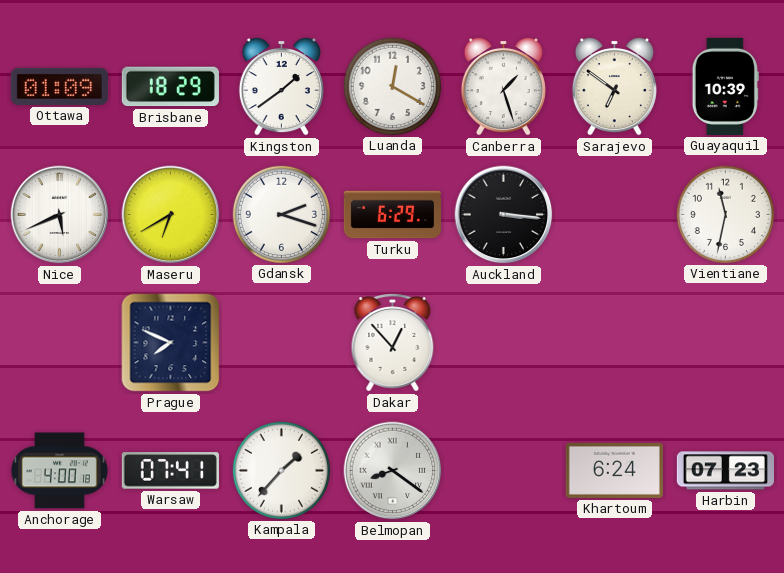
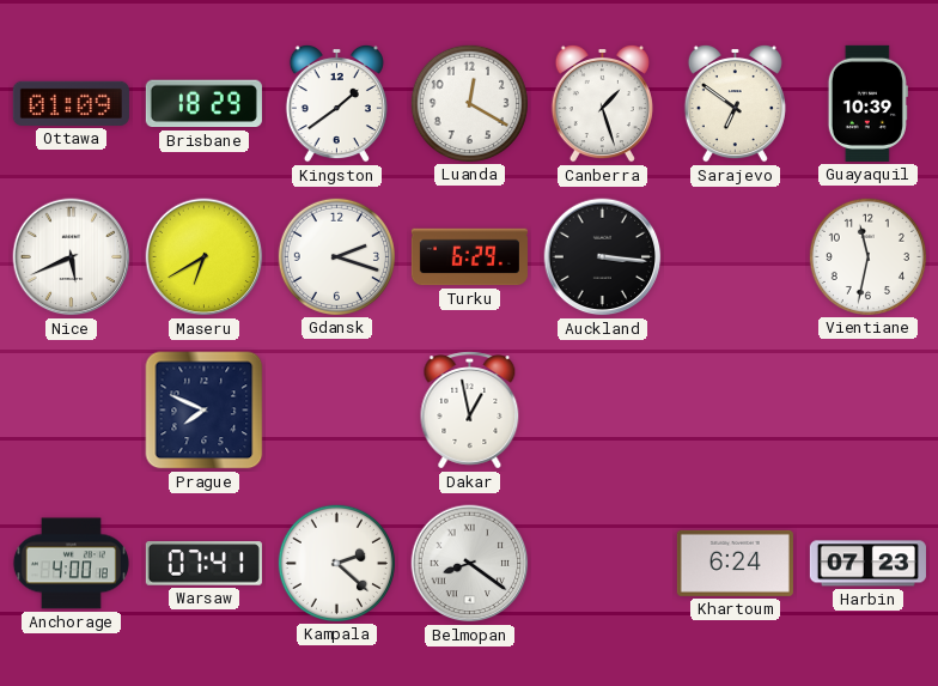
Dakar: 12:53 -> 12:58
Kampala: 1:37 -> 2:22
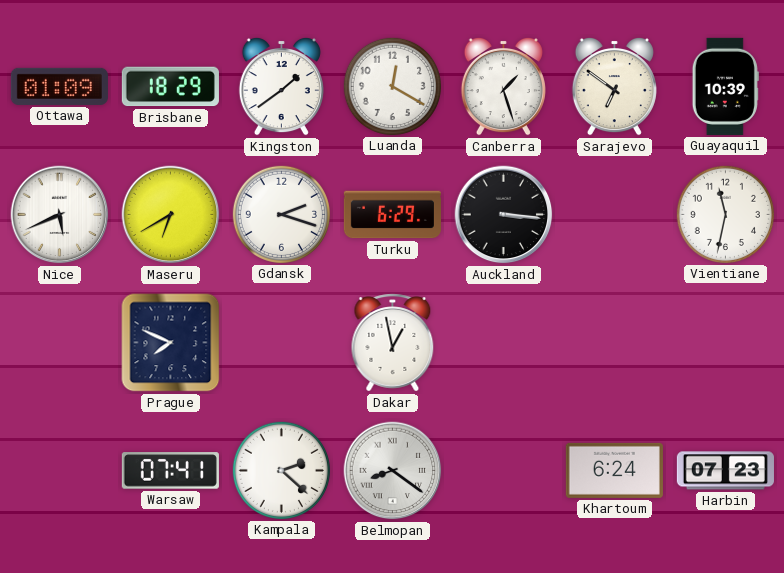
Anchorage: 4:00 -> none
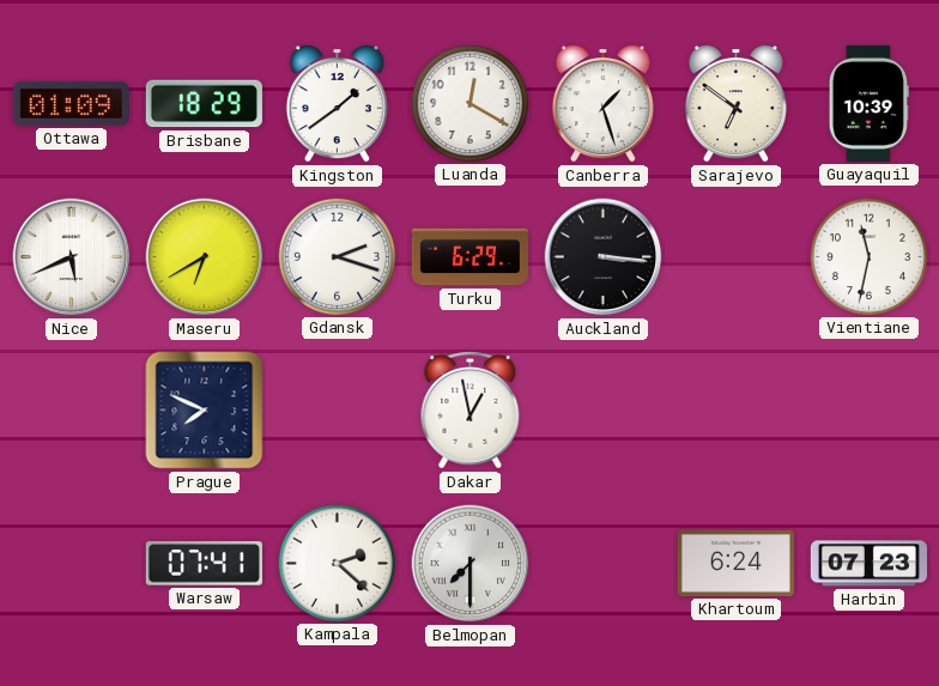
Belmopan: 8:21 -> 7:30
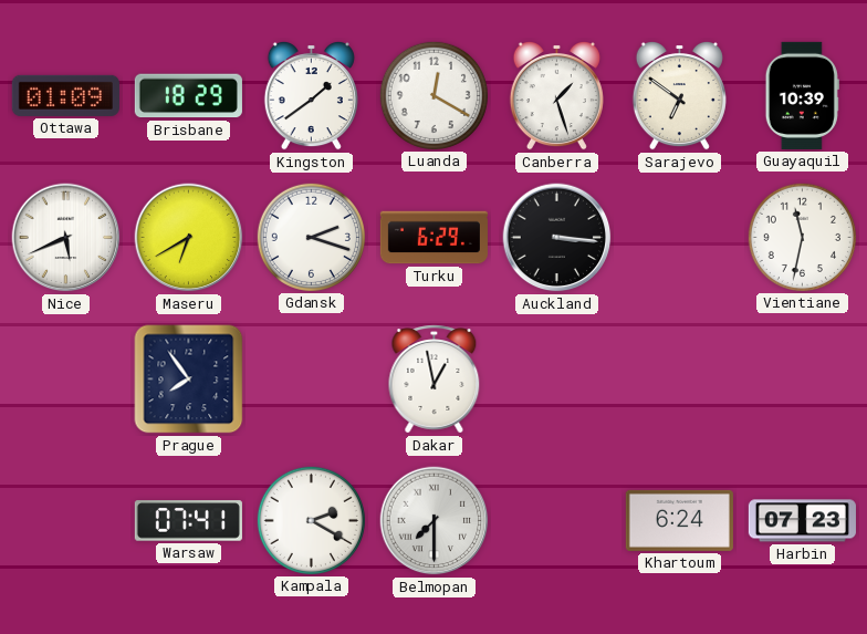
Prague: 7:49 -> 7:54
Kampala: 2:22 -> 2:20
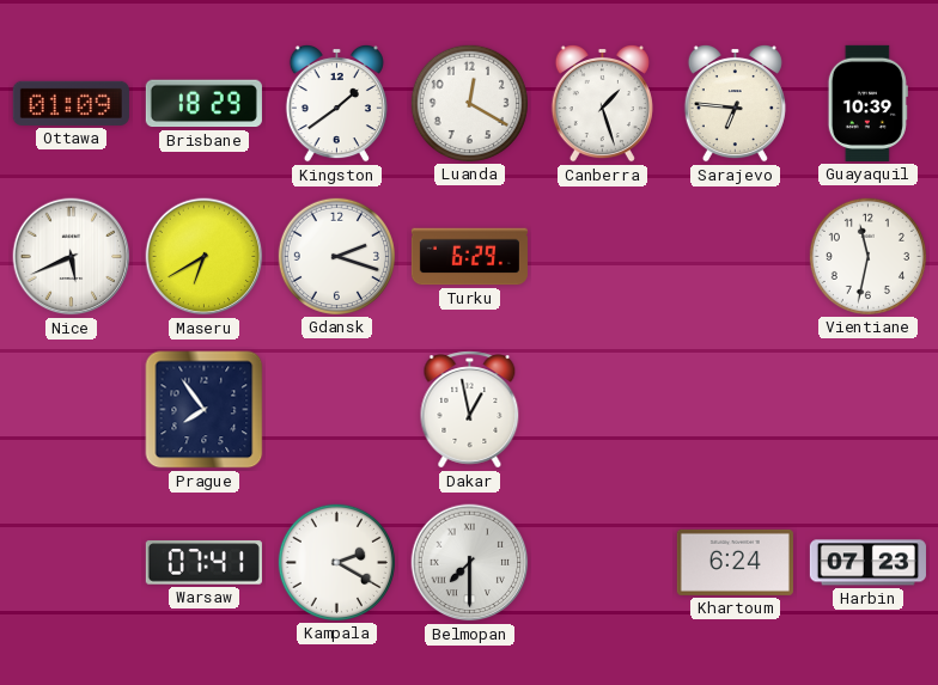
Sarajevo: 6:51 -> 6:46
Auckland: 3:16 -> none
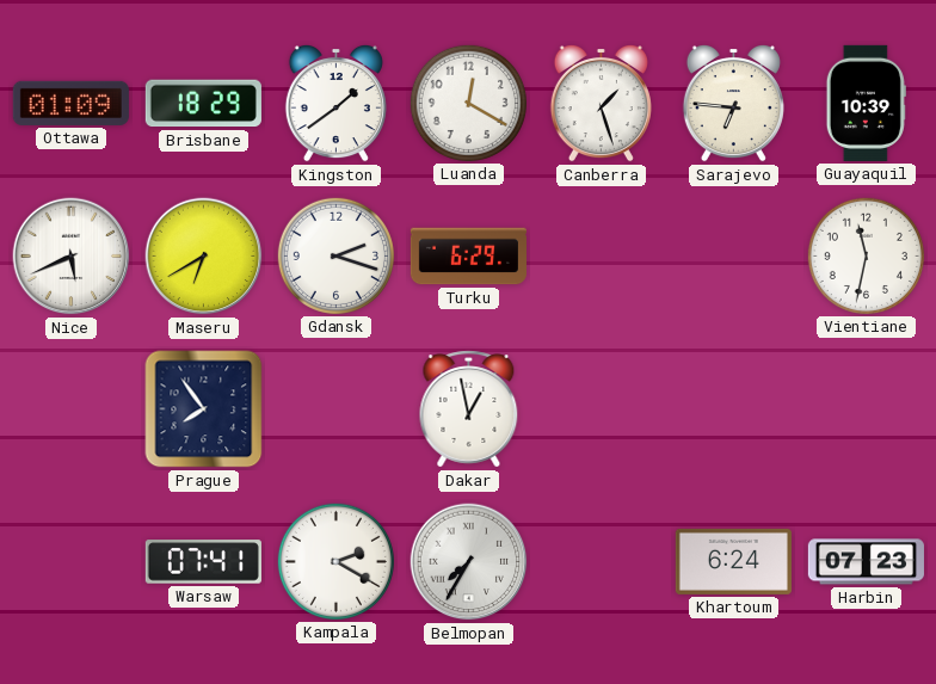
Belmopan: 7:30 -> 7:35
